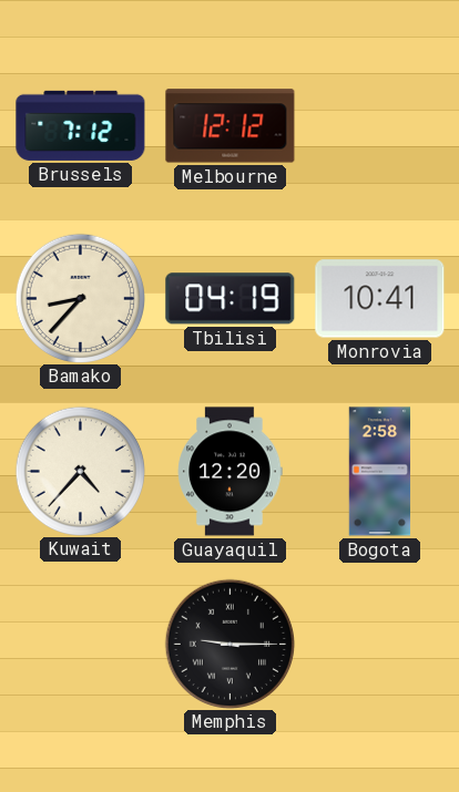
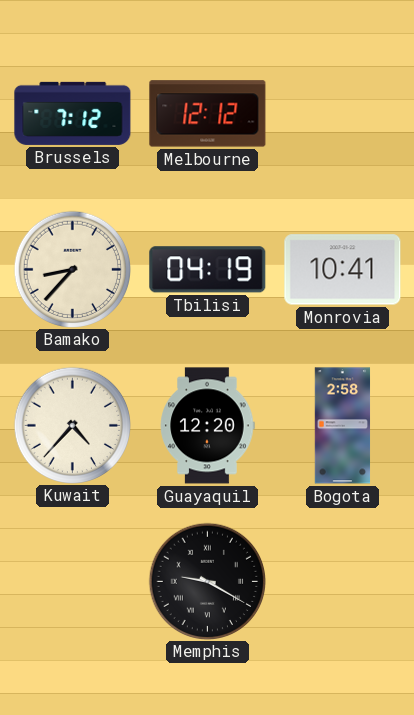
Memphis: 9:15 -> 9:20
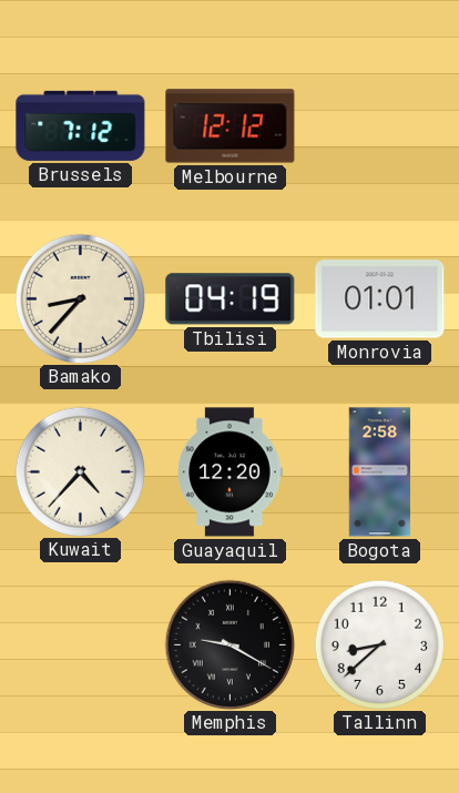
Monrovia: 10:41 -> 01:01
Tallinn: none -> 8:38
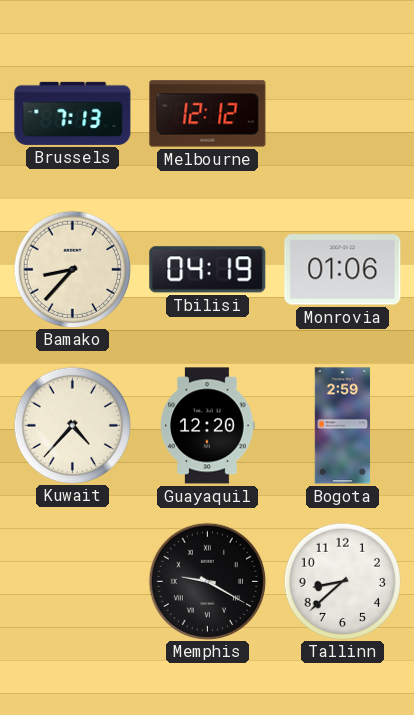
Brussels: 7:12 -> 7:13
Monrovia: 01:01 -> 01:06
Bogota: 2:58 -> 2:59
